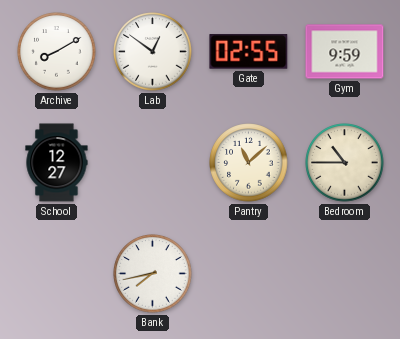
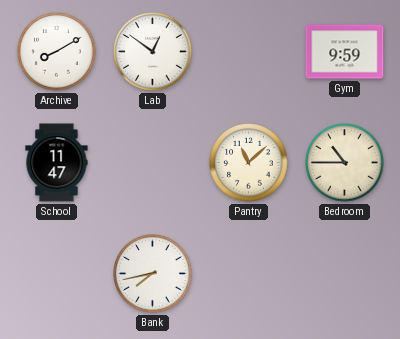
Gate: 02:55 -> none
School: 12:27 -> 11:47
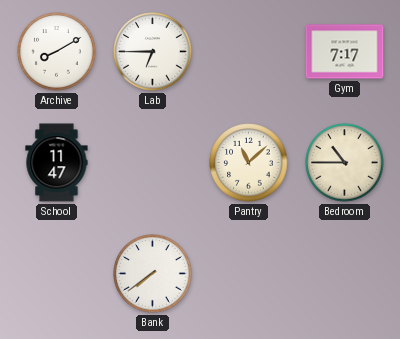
Lab: 12:51 -> 6:45
Gym: 9:59 -> 7:17
Bank: 7:43 -> 7:39
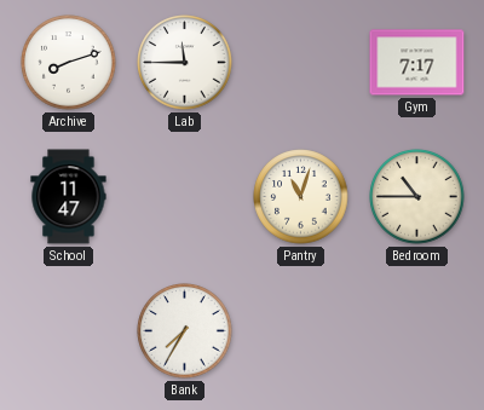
Archive: 8:10 -> 8:12
Lab: 6:45 -> 11:45
Pantry: 11:08 -> 11:03
Bank: 7:39 -> 7:35
